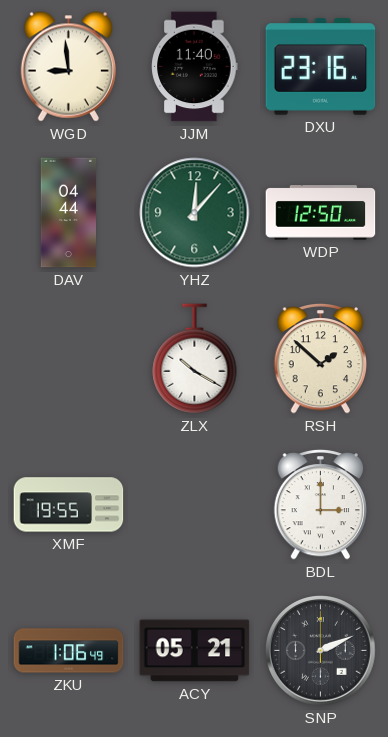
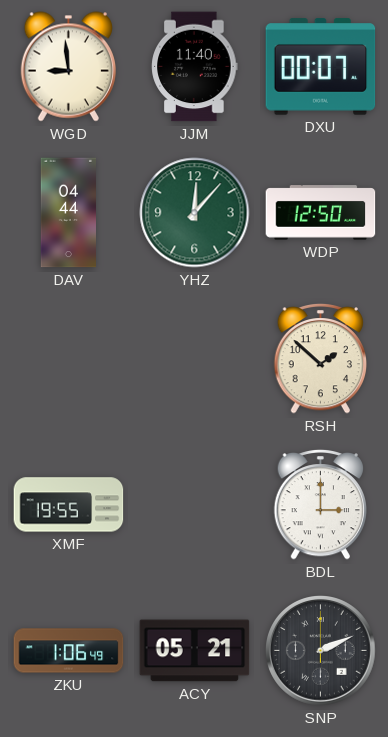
DXU: 23:16 -> 00:07
ZLX: 10:20 -> none
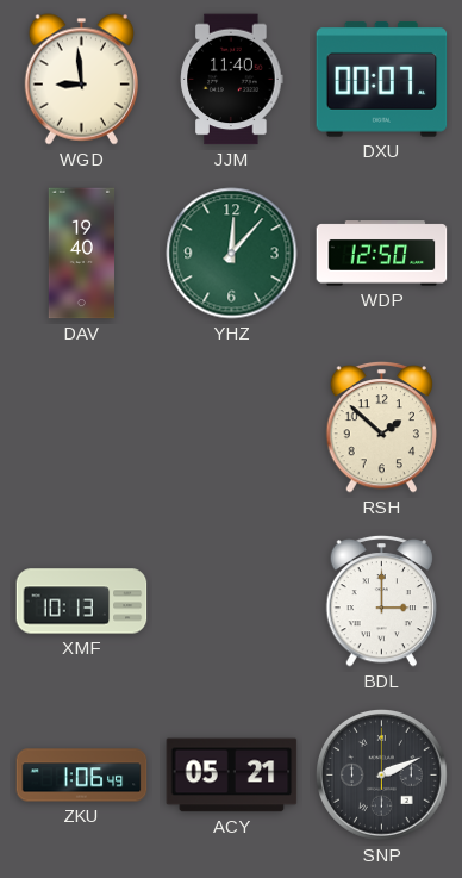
DAV: 04:44 -> 19:40
XMF: 19:55 -> 10:13
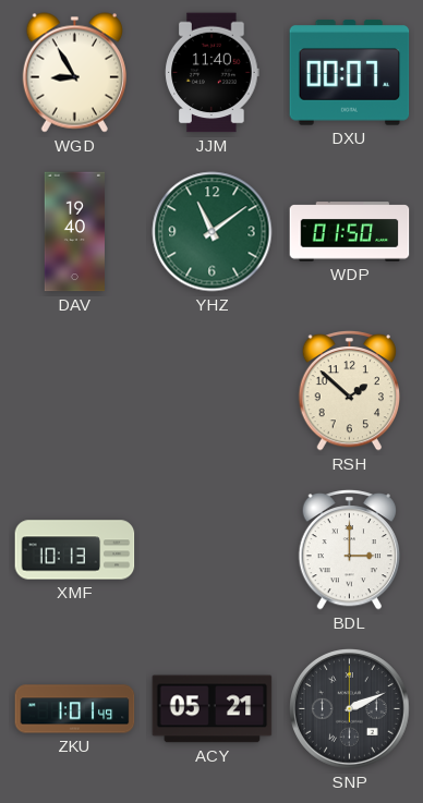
WGD: 8:59 -> 8:55
YHZ: 12:07 -> 11:09
WDP: 12:50 -> 01:50
ZKU: 1:06 -> 1:01
